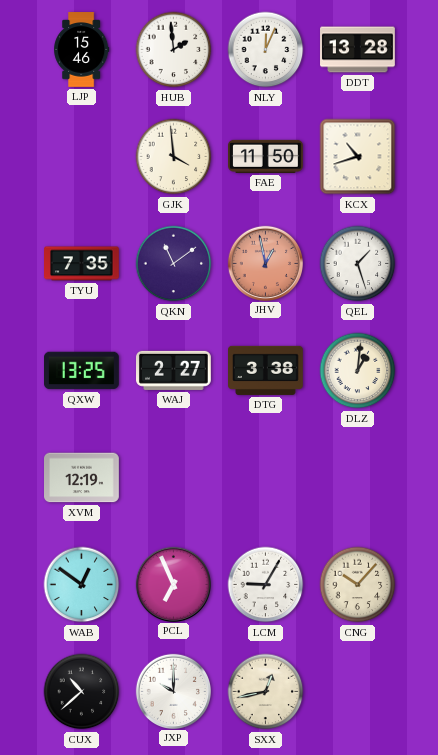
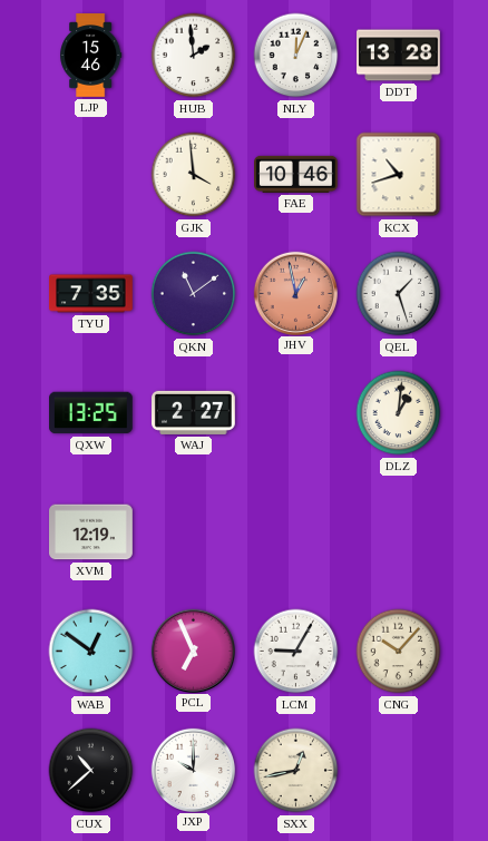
FAE: 11:50 -> 10:46
DTG: 3:38 -> none
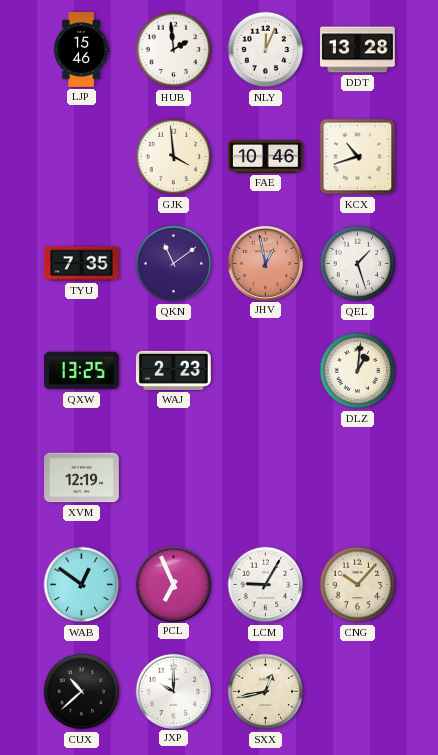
WAJ: 2:27 -> 2:23
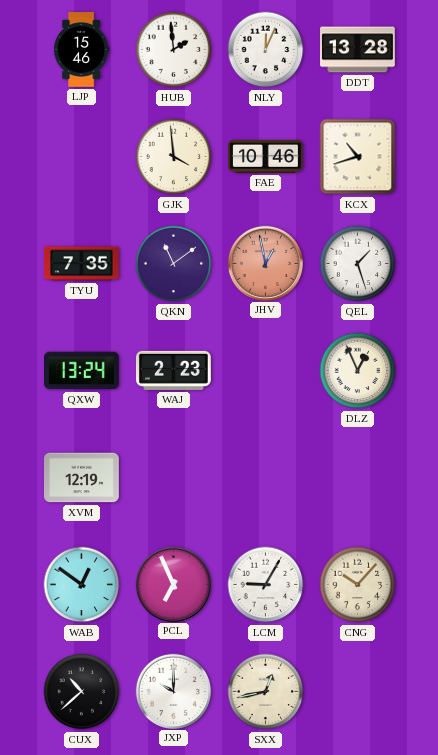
QXW: 13:25 -> 13:24
DLZ: 1:01 -> 12:56
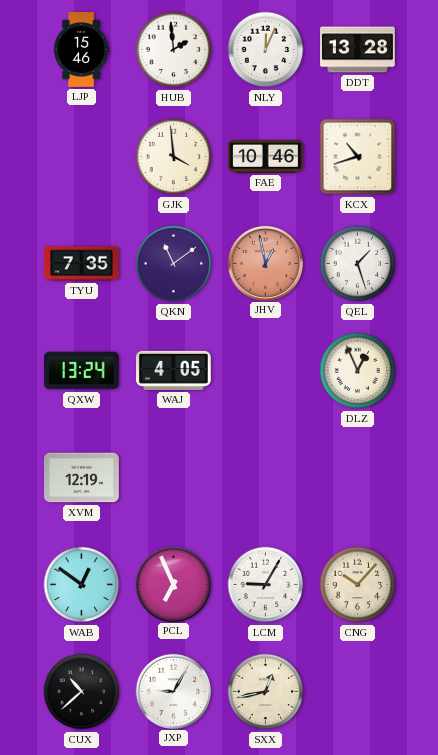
WAJ: 2:23 -> 4:05
JXP: 10:00 -> 9:05
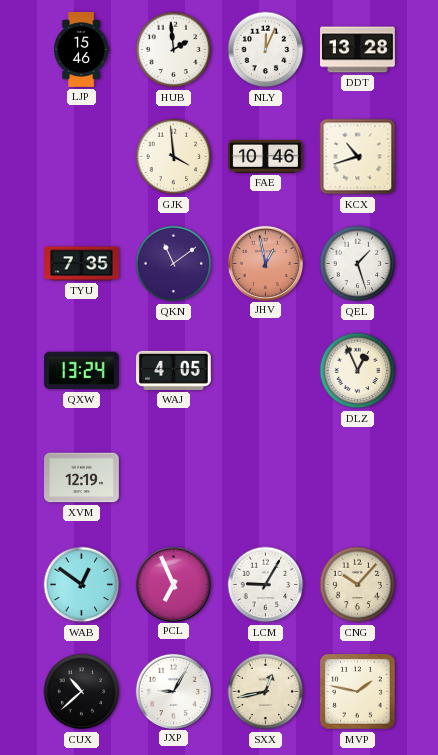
MVP: none -> 1:47
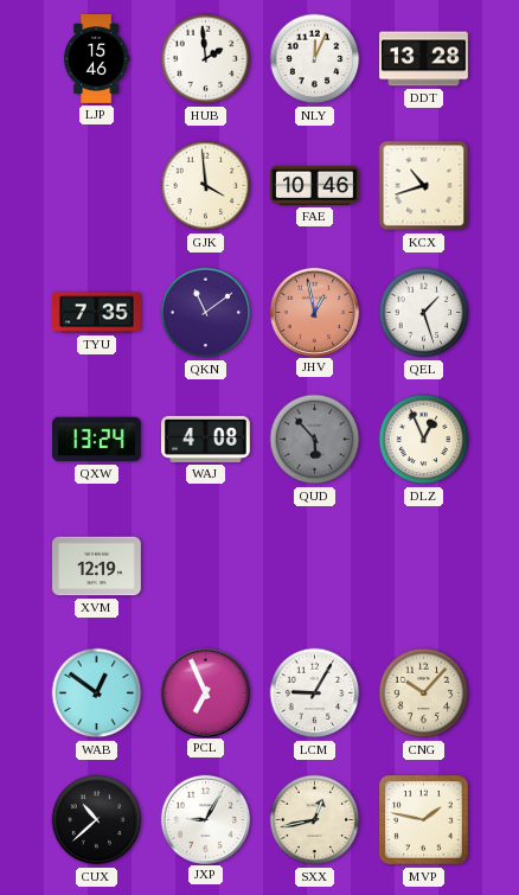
WAJ: 4:05 -> 4:08
QUD: none -> 5:53
